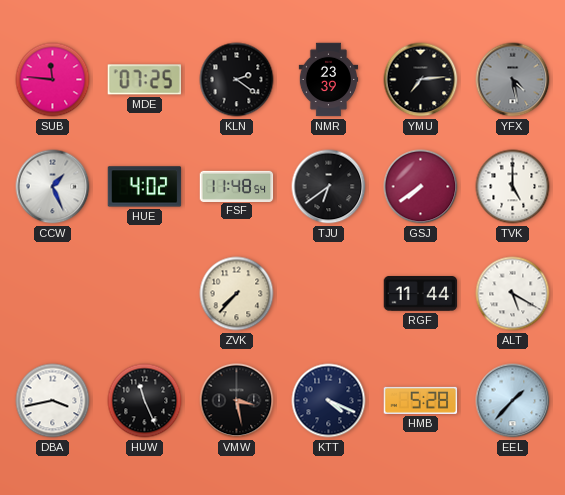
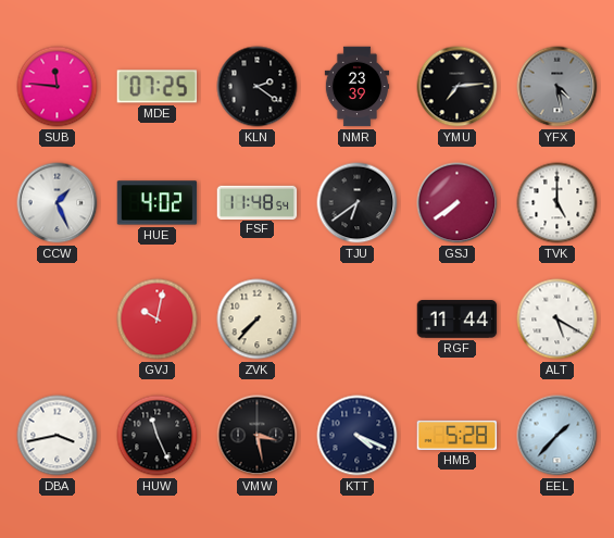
GVJ: none -> 10:02
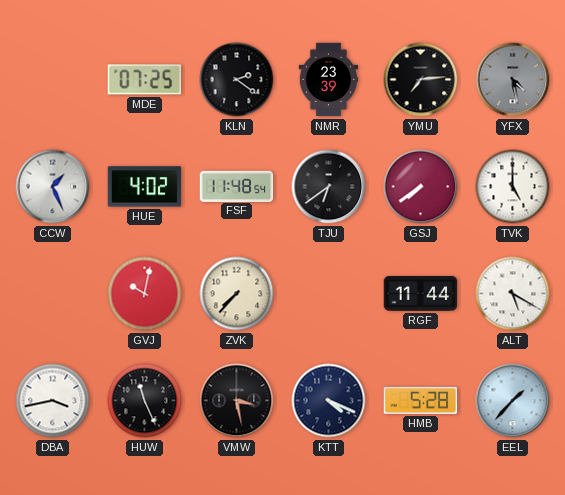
SUB: 11:46 -> none
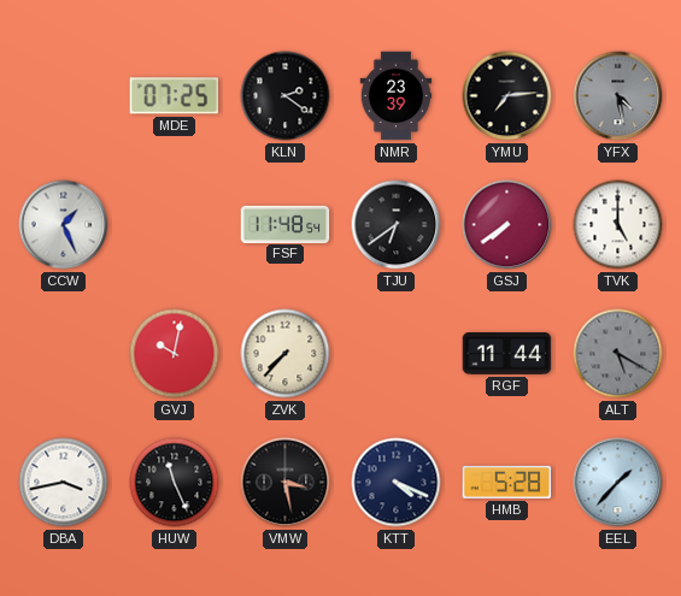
HUE: 4:02 -> none
ALT dial: white -> grey
